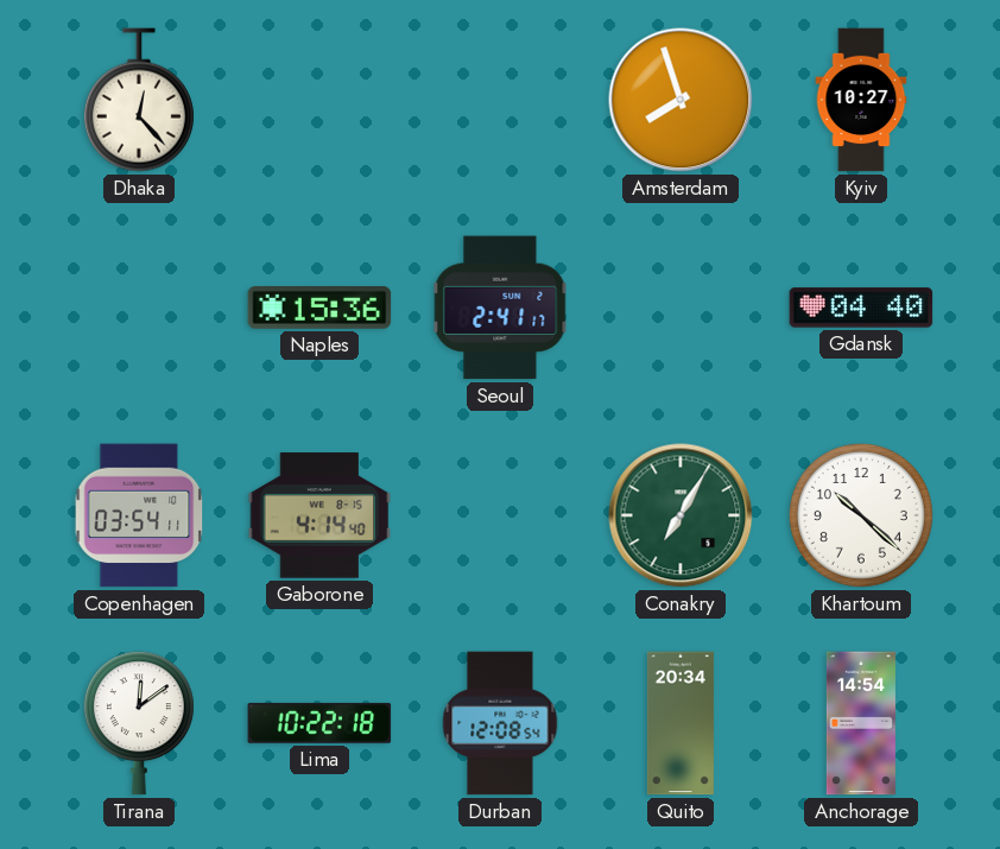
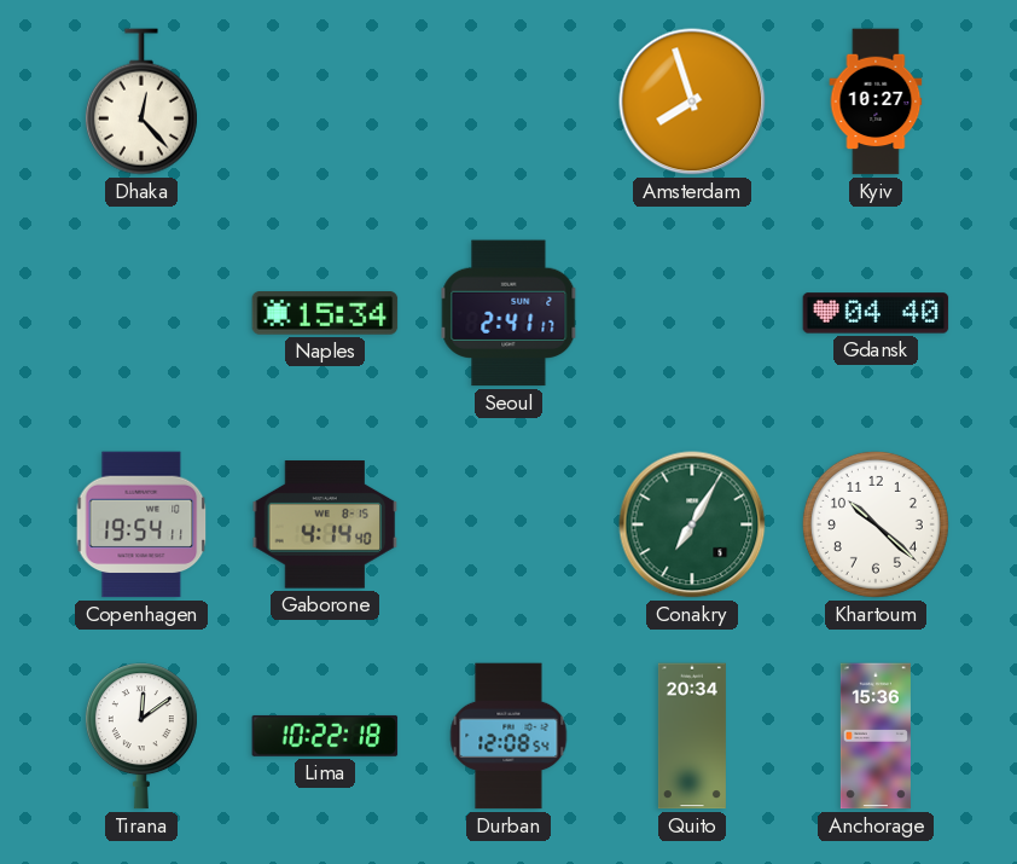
Naples: 15:36 -> 15:34
Copenhagen: 03:54 -> 19:54
Anchorage: 14:54 -> 15:36
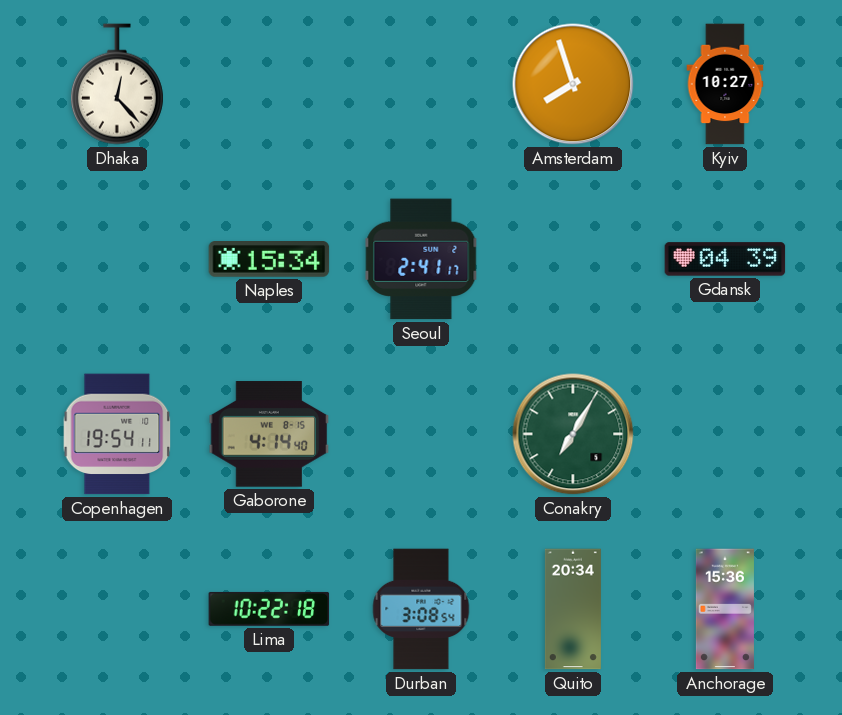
Gdansk: 04:40 -> 04:39
Khartoum: 10:22 -> none
Tirana: 12:09 -> none
Durban: 12:08 -> 3:08
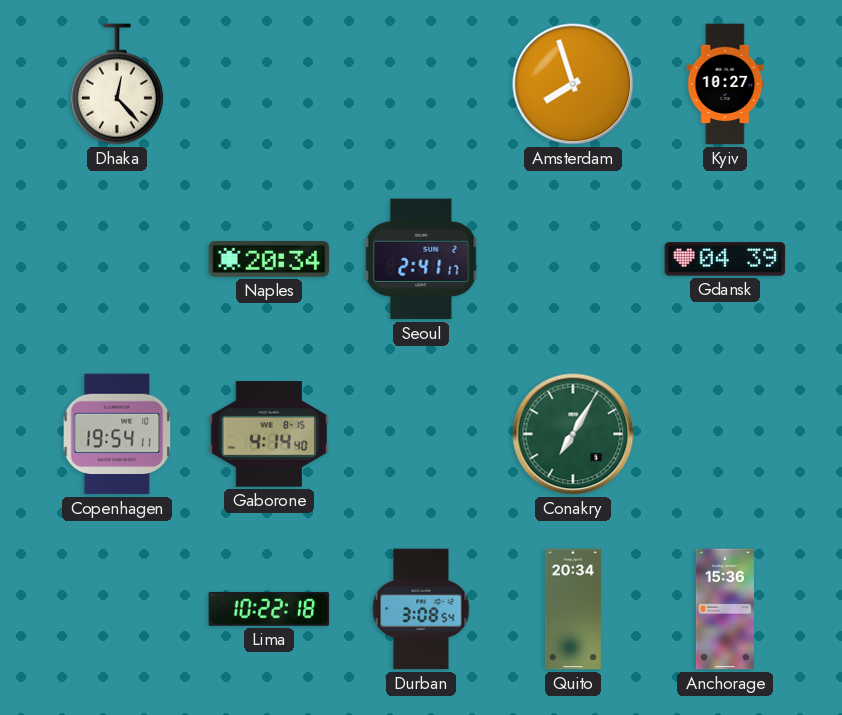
Naples: 15:34 -> 20:34
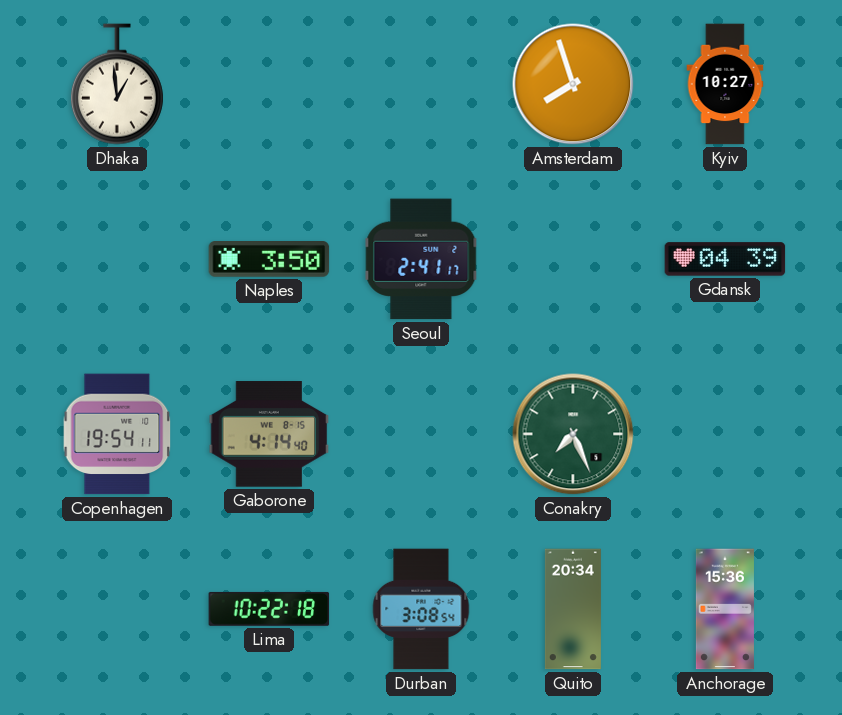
Dhaka: 12:23 -> 12:59
Naples: 20:34 -> 3:50
Conakry: 7:05 -> 7:26
